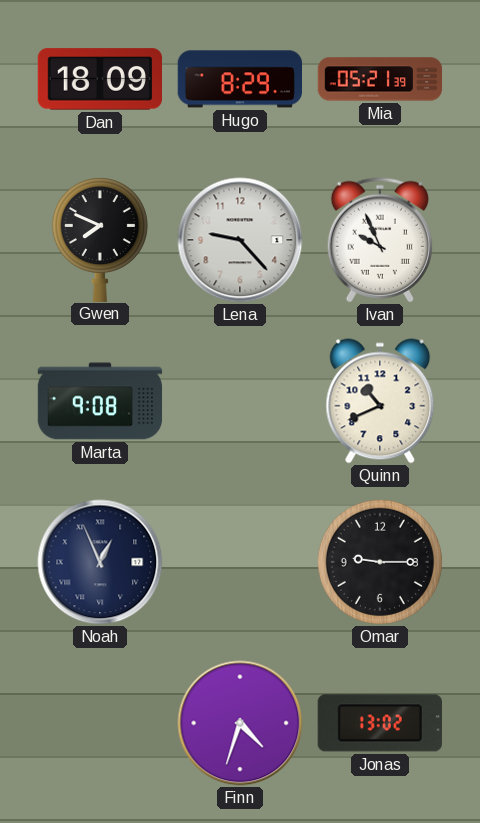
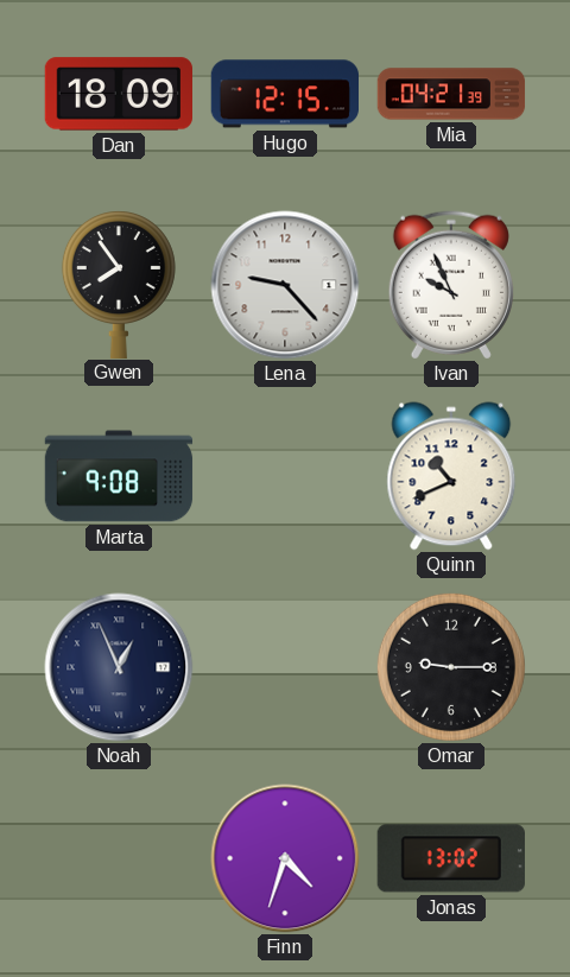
Hugo: 8:29 -> 12:15
Mia: 05:21 -> 04:21
Gwen: 7:49 -> 7:54
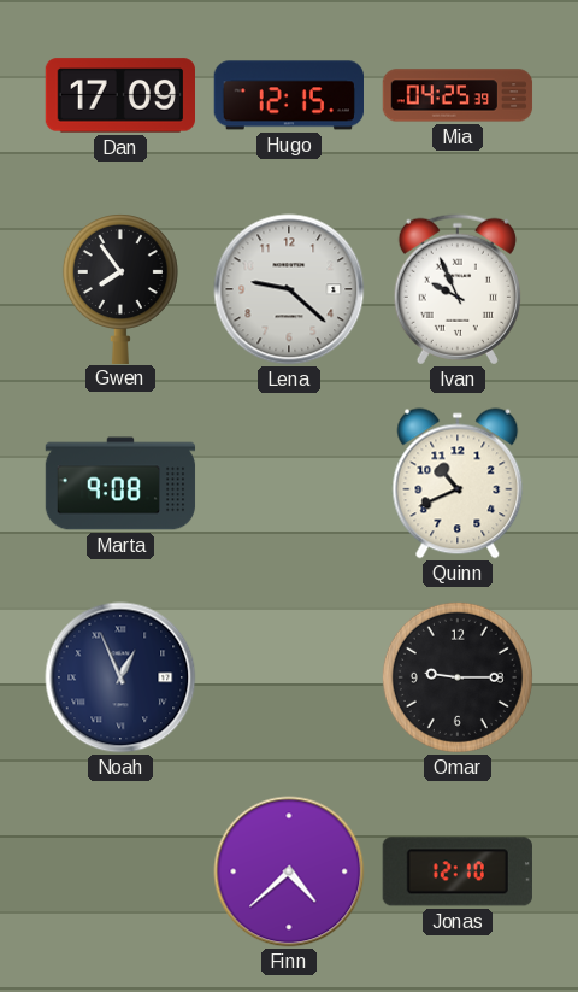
Dan: 18:09 -> 17:09
Mia: 04:21 -> 04:25
Lena: 9:23 -> 9:22
Finn: 4:33 -> 4:38
Jonas: 13:02 -> 12:10
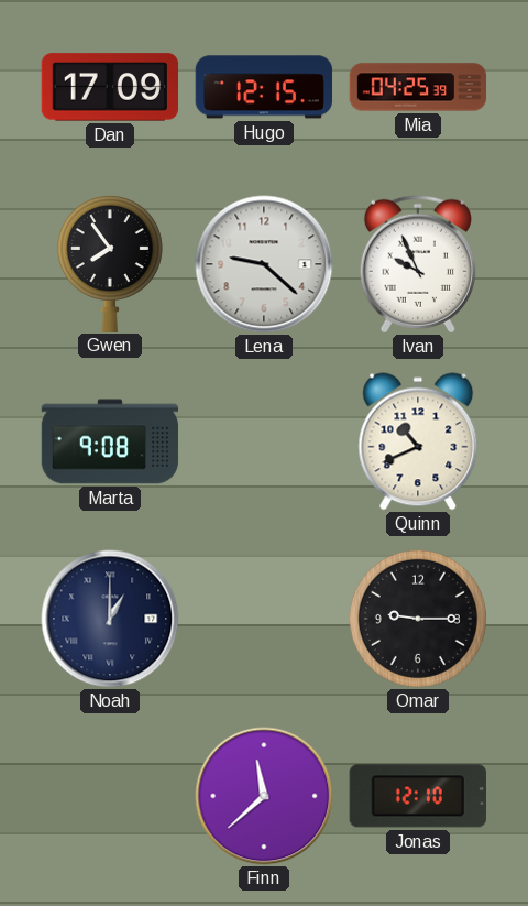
Noah: 12:56 -> 1:00
Finn: 4:38 -> 11:38
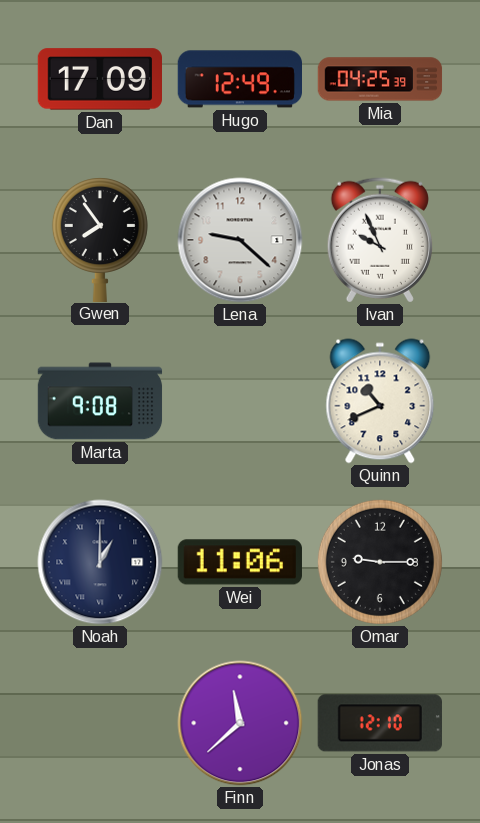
Hugo: 12:15 -> 12:49
Wei: none -> 11:06
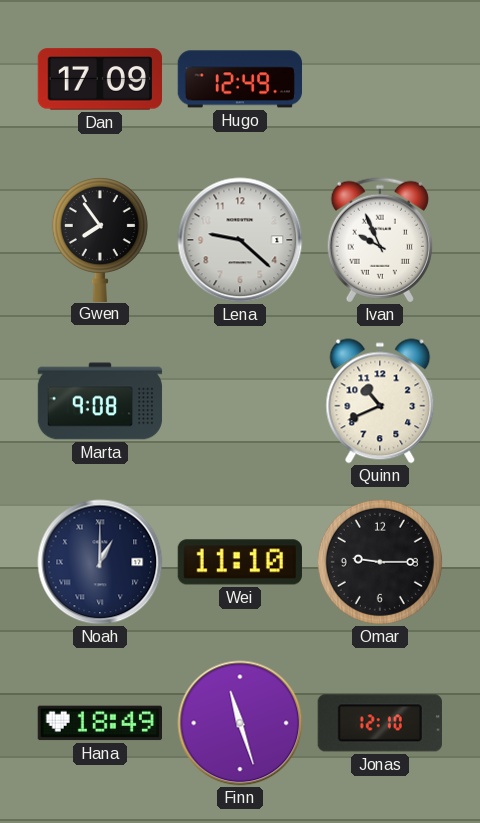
Mia: 04:25 -> none
Wei: 11:06 -> 11:10
Hana: none -> 18:49
Finn: 11:38 -> 11:27
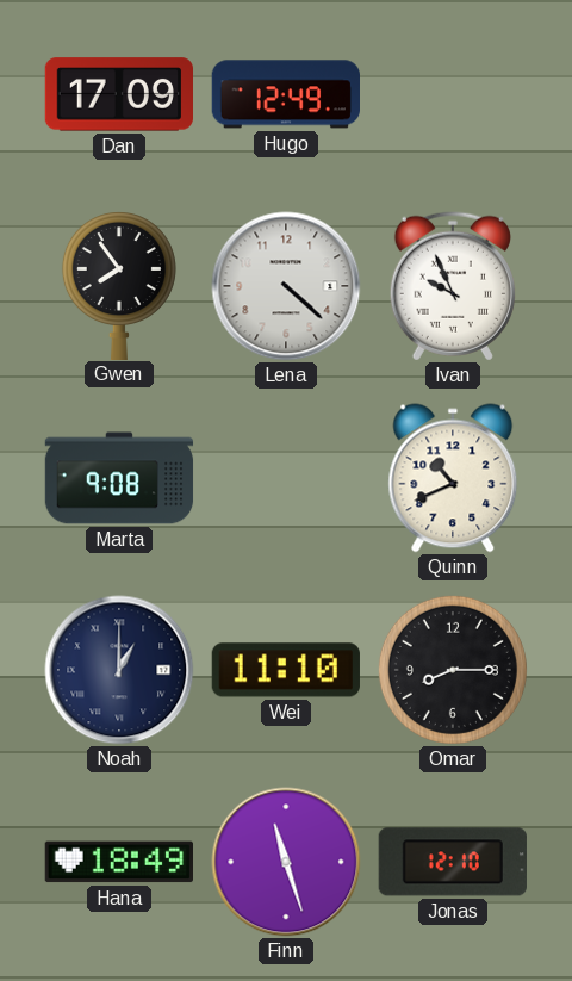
Lena: 9:22 -> 4:22
Omar: 9:15 -> 8:15
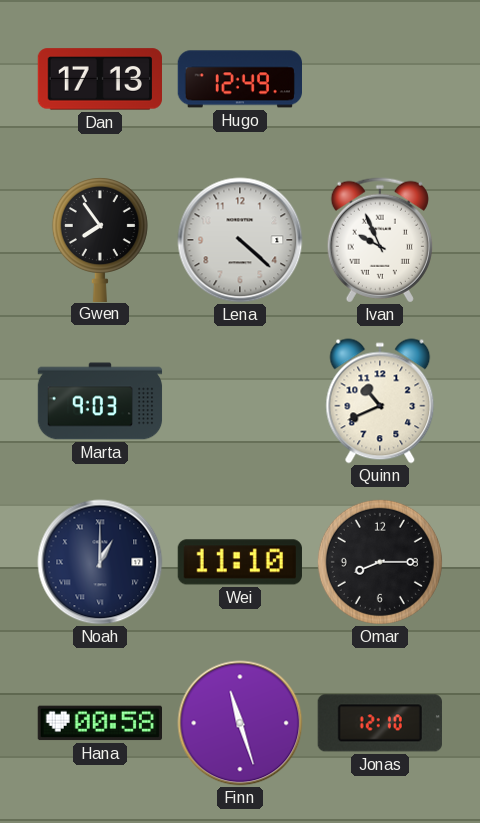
Dan: 17:09 -> 17:13
Marta: 9:08 -> 9:03
Hana: 18:49 -> 00:58
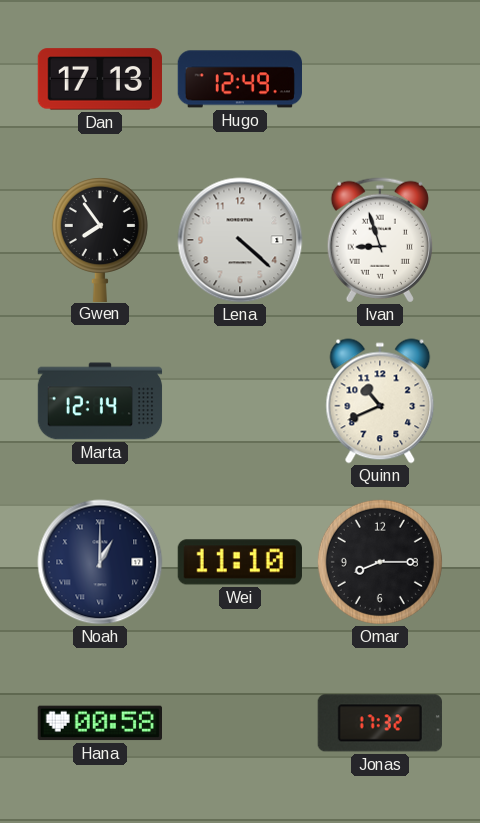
Ivan: 9:56 -> 8:57
Marta: 9:03 -> 12:14
Finn: 11:27 -> none
Jonas: 12:10 -> 17:32
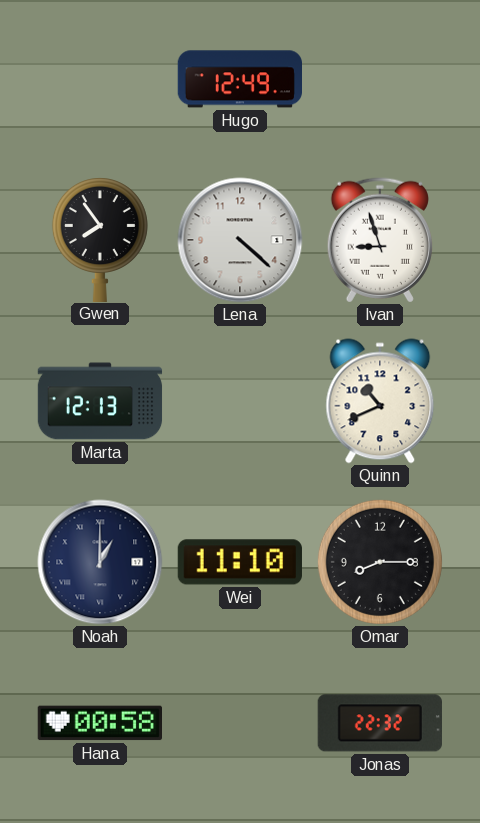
Dan: 17:13 -> none
Marta: 12:14 -> 12:13
Jonas: 17:32 -> 22:32
